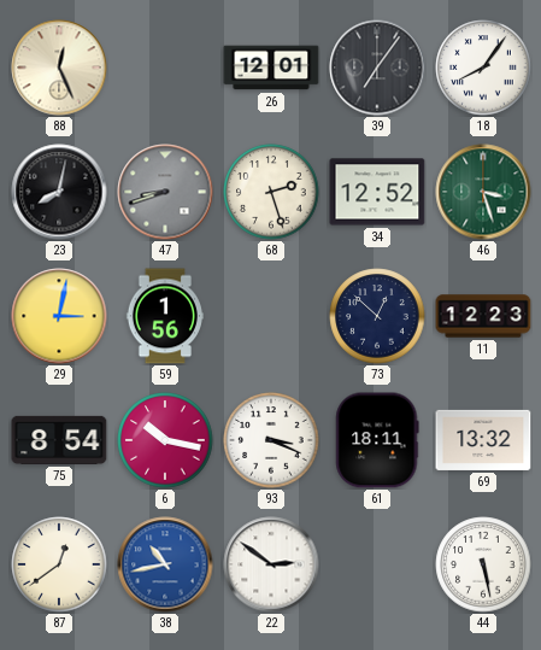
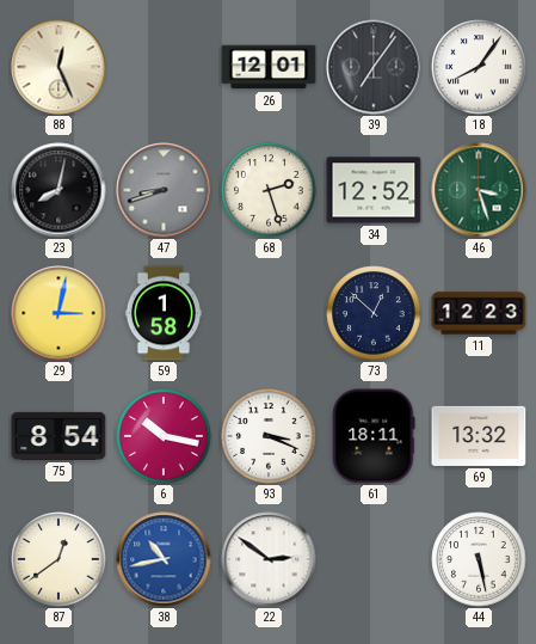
59: 1:56 -> 1:58
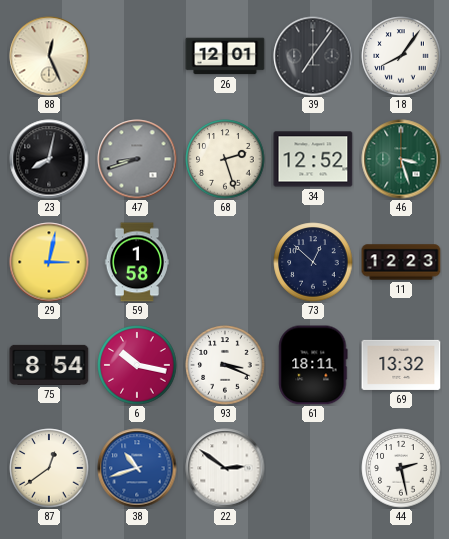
38: 10:43 -> 10:42
44: 5:28 -> 2:28
